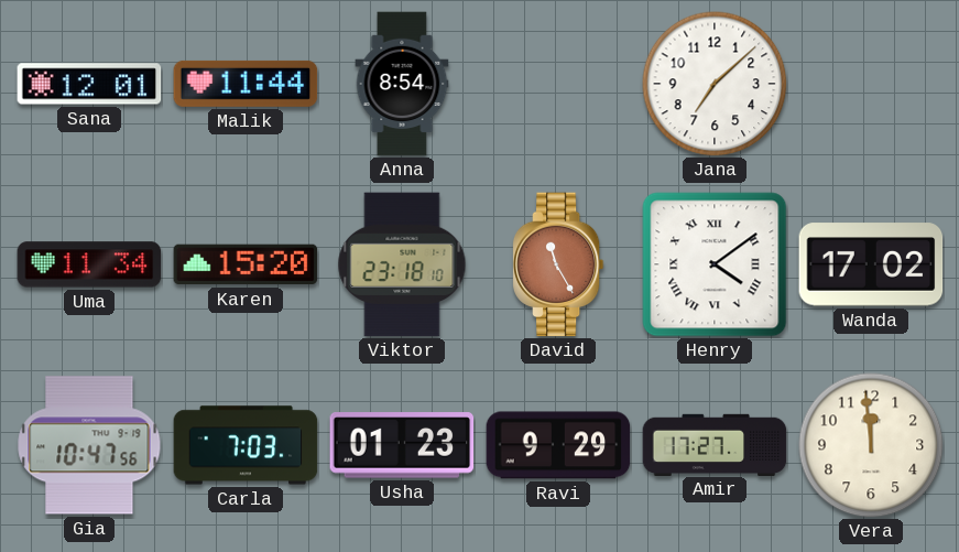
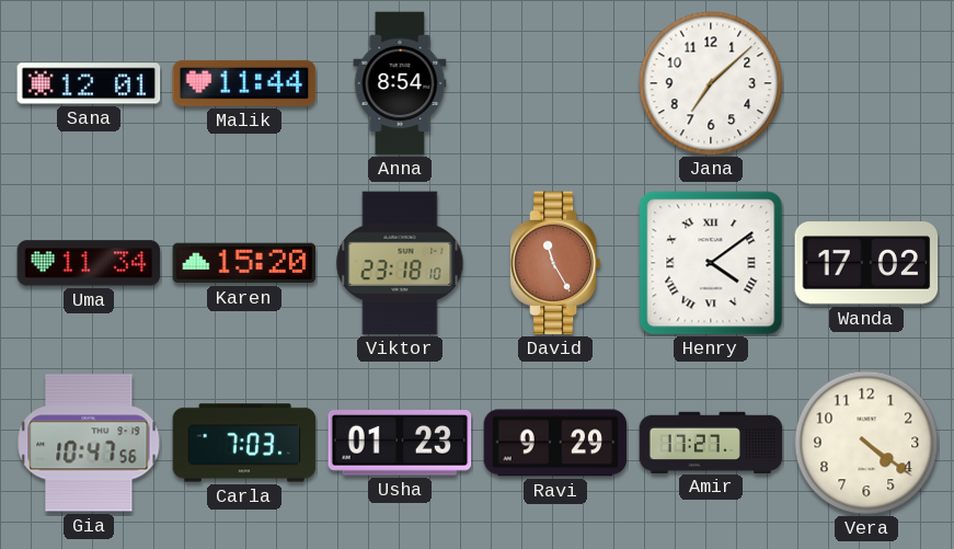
Vera: 11:59 -> 4:21
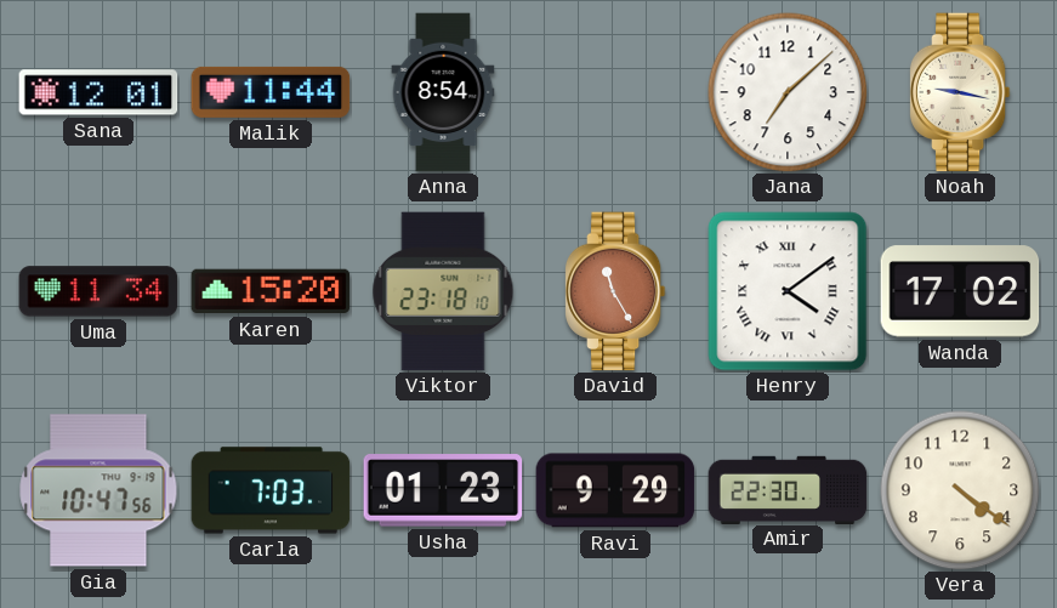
Noah: none -> 9:17
Amir: 17:27 -> 22:30
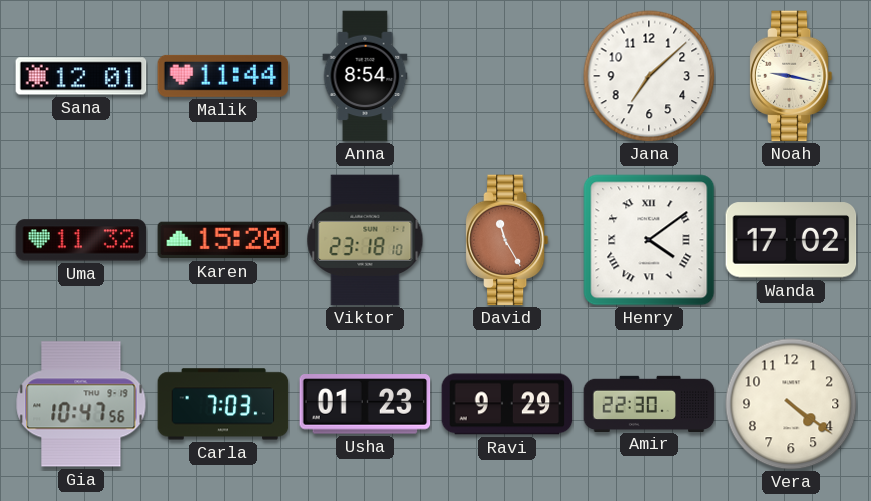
Uma: 11:34 -> 11:32
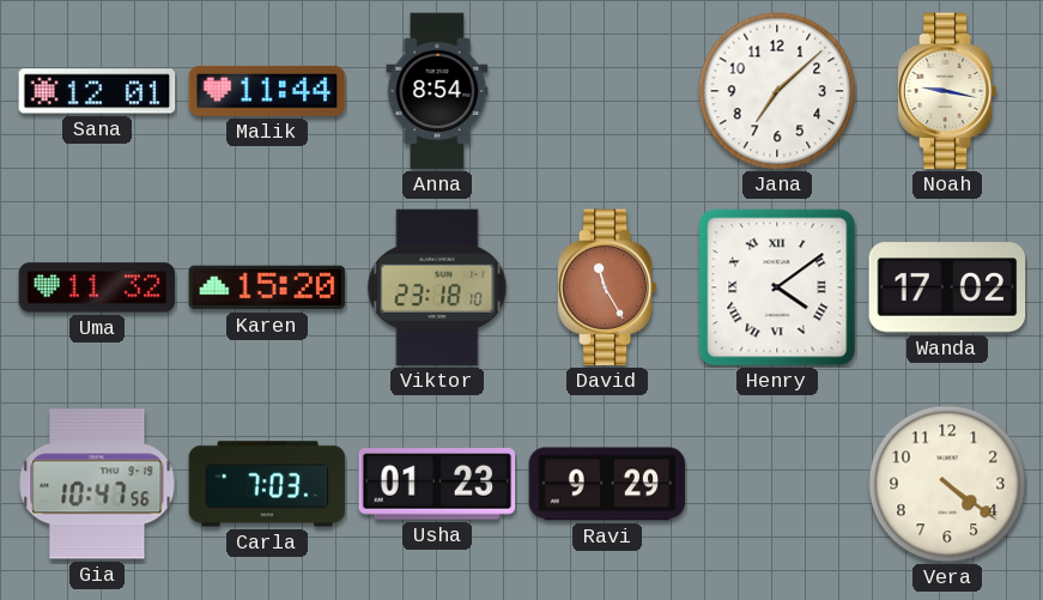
Amir: 22:30 -> none
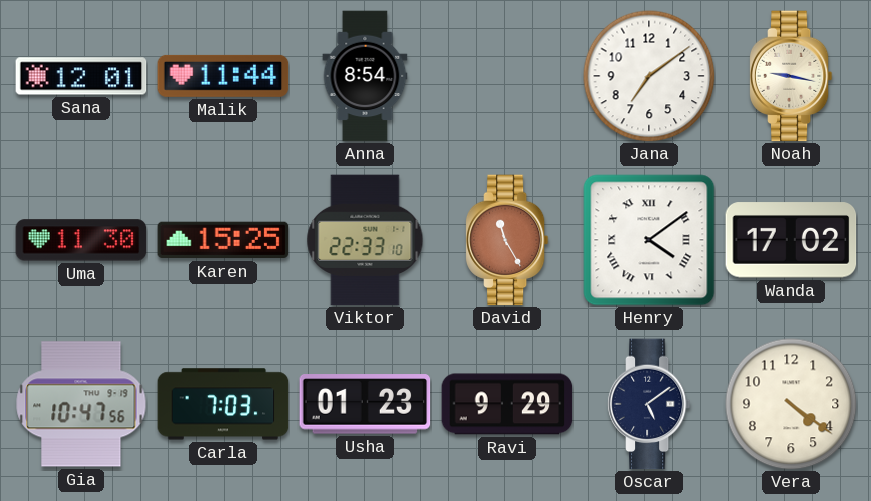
Jana: 7:08 -> 7:09
Uma: 11:32 -> 11:30
Karen: 15:20 -> 15:25
Viktor: 23:18 -> 22:33
Oscar: none -> 5:09
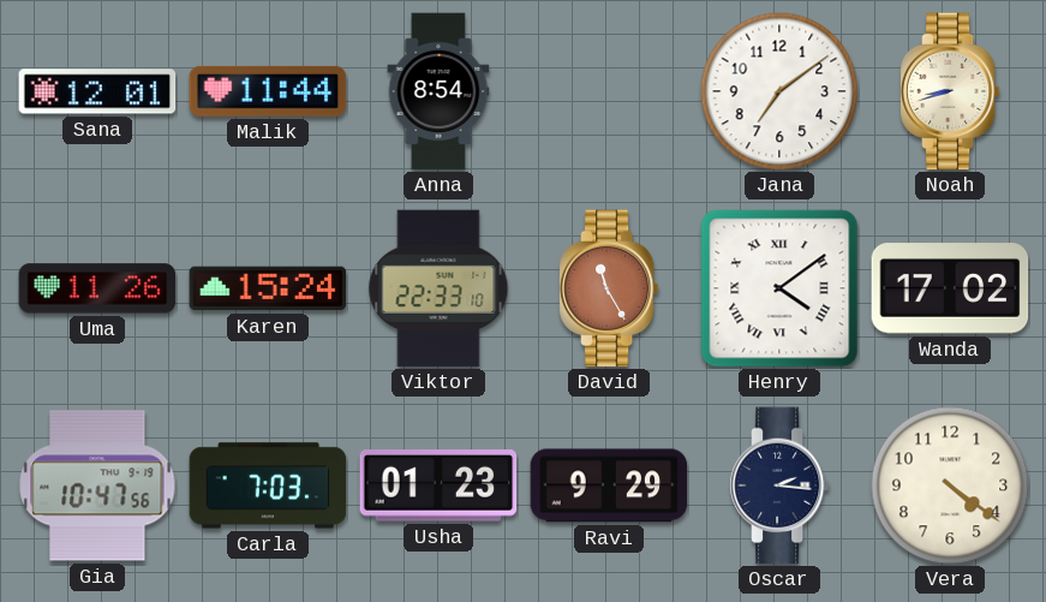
Noah: 9:17 -> 8:42
Uma: 11:30 -> 11:26
Karen: 15:25 -> 15:24
Oscar: 5:09 -> 2:16
